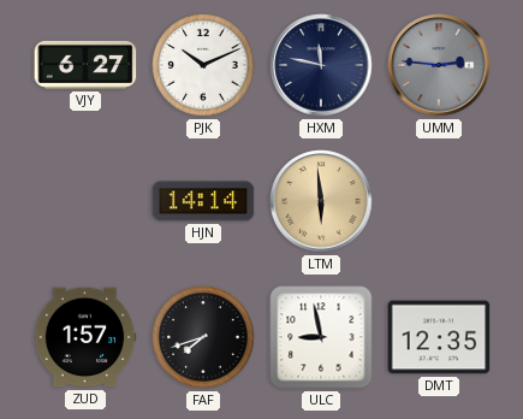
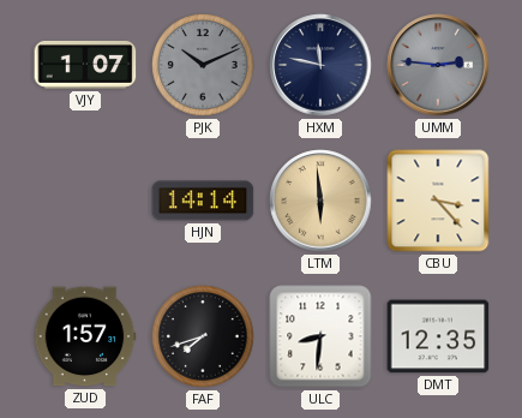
VJY: 6:27 -> 1:07
PJK dial: white -> grey
CBU: none -> 3:23
ULC: 8:58 -> 8:31
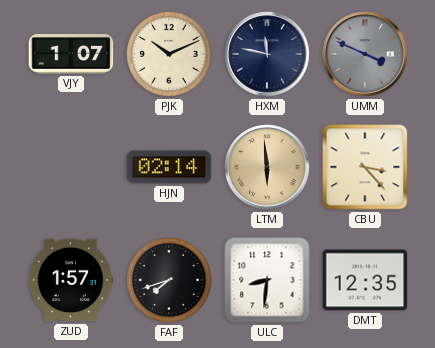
PJK dial: grey -> cream
UMM: 2:46 -> 3:49
HJN: 14:14 -> 02:14
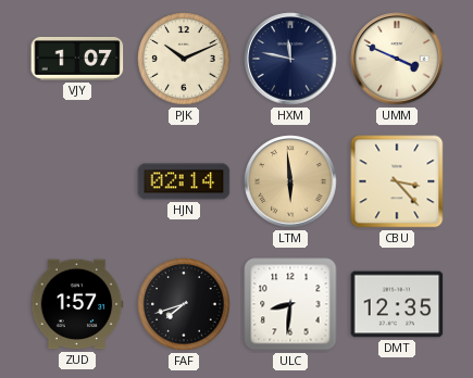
UMM dial: grey -> cream
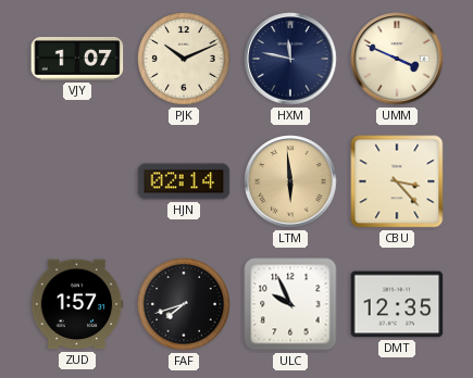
ULC: 8:31 -> 9:56
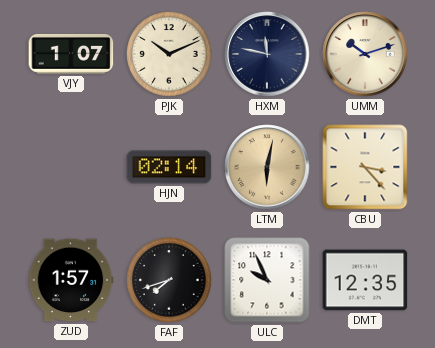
UMM: 3:49 -> 10:12
LTM: 5:59 -> 6:02
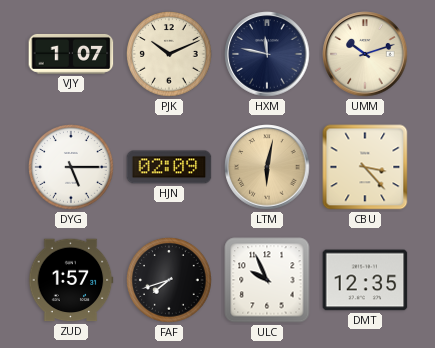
DYG: none -> 5:15
HJN: 02:14 -> 02:09
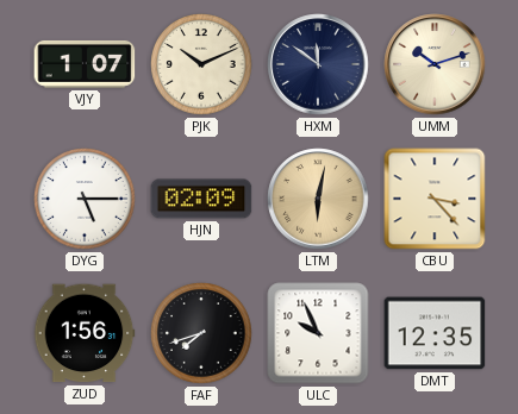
HXM: 11:47 -> 11:51
ZUD: 1:57 -> 1:56
